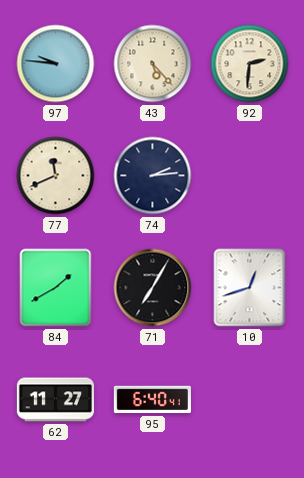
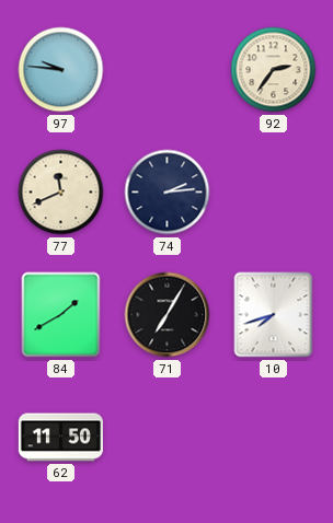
43: 5:23 -> none
92: 2:31 -> 2:36
10: 12:42 -> 7:42
62: 11:27 -> 11:50
95: 6:40 -> none
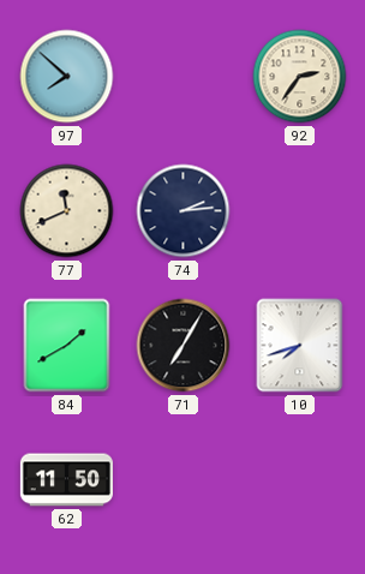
97: 9:46 -> 7:52
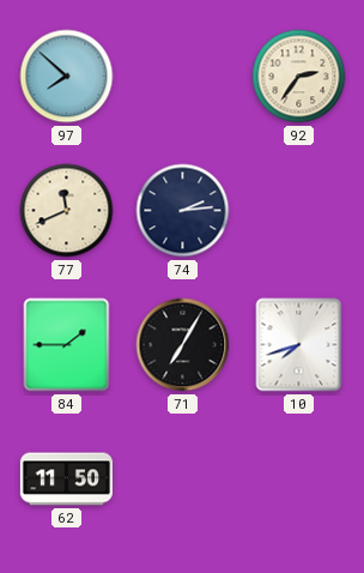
84: 1:40 -> 1:45
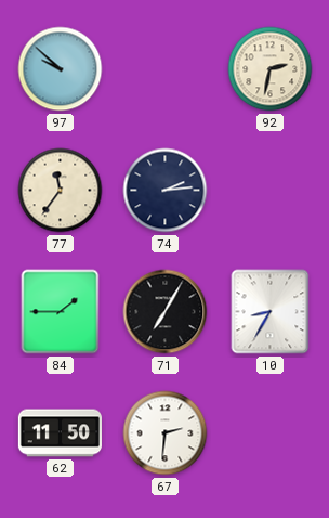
97: 7:52 -> 9:52
92: 2:36 -> 2:32
77: 11:41 -> 11:36
10: 7:42 -> 8:35
67: none -> 2:31
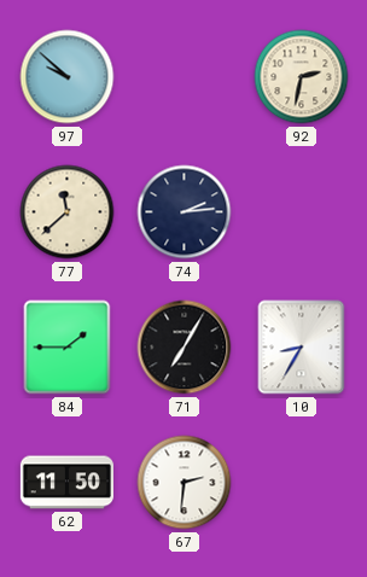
77: 11:36 -> 11:38
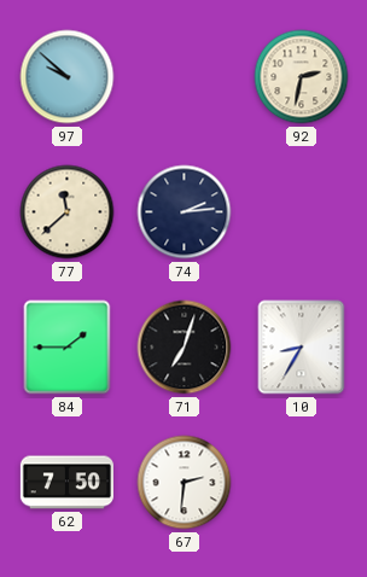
71: 7:05 -> 7:03
62: 11:50 -> 7:50
